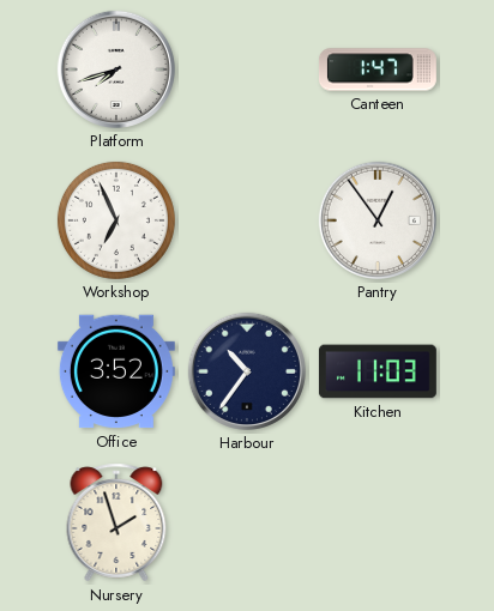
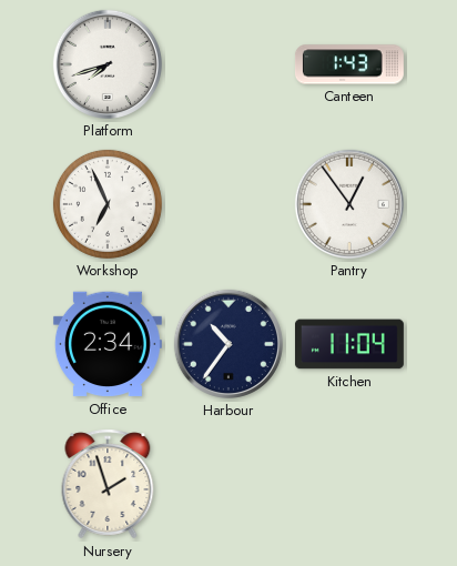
Canteen: 1:47 -> 1:43
Office: 3:52 -> 2:34
Kitchen: 11:03 -> 11:04
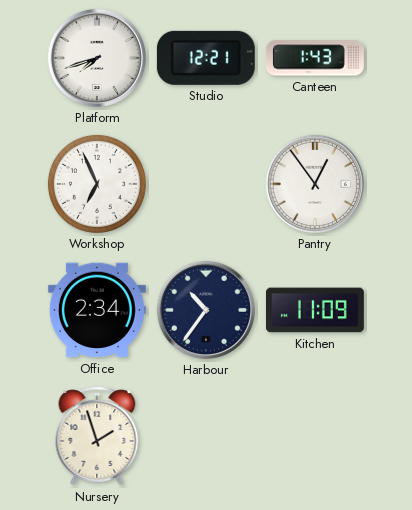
Studio: none -> 12:21
Kitchen: 11:04 -> 11:09
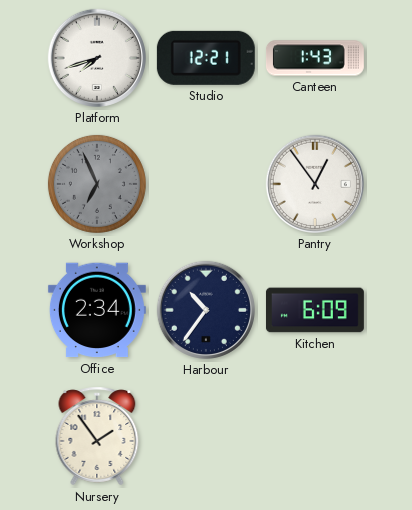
Workshop dial: white -> grey
Kitchen: 11:09 -> 6:09
Nursery: 1:57 -> 1:54
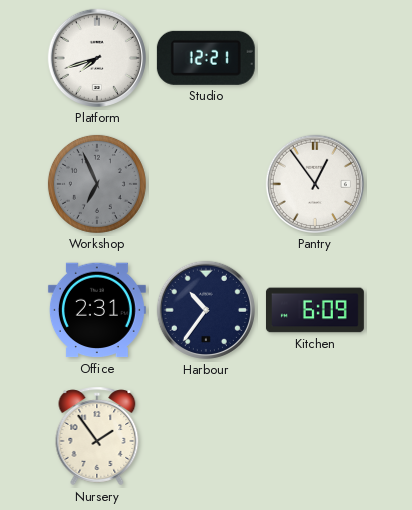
Canteen: 1:43 -> none
Office: 2:34 -> 2:31
